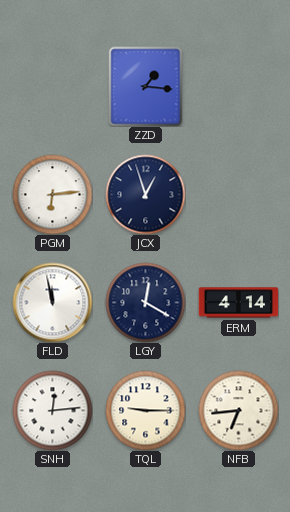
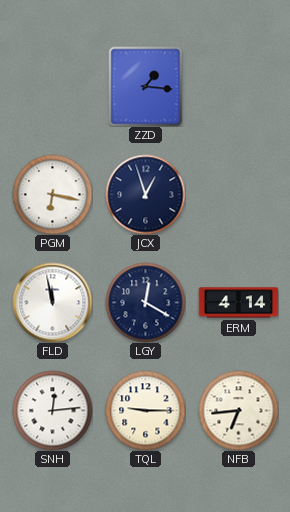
PGM: 6:14 -> 6:17
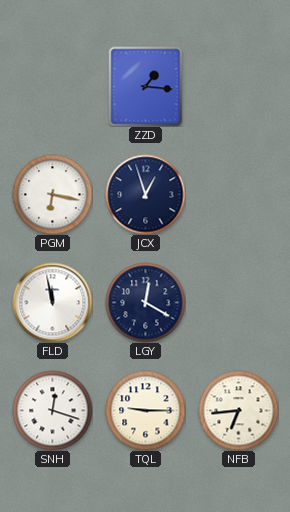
ERM: 4:14 -> none
SNH: 12:14 -> 12:18
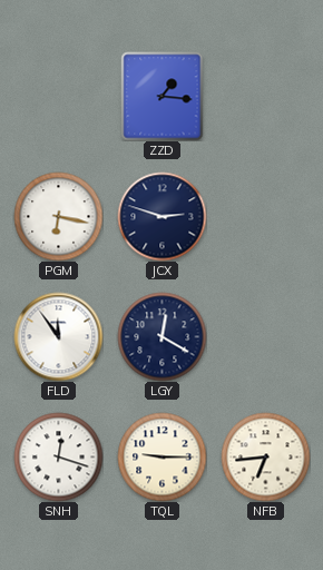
JCX: 12:57 -> 2:48
FLD: 11:58 -> 11:54
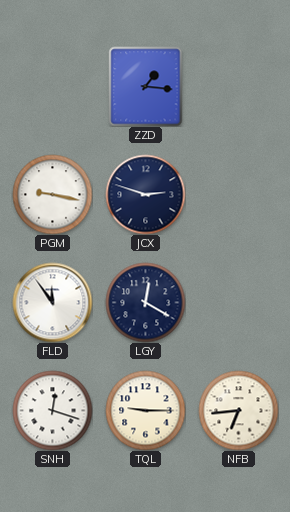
PGM: 6:17 -> 9:17
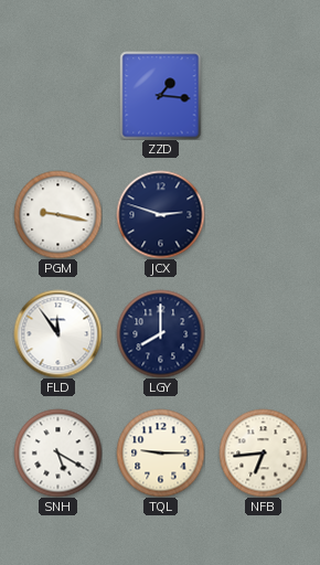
LGY: 12:20 -> 8:00
SNH: 12:18 -> 5:20
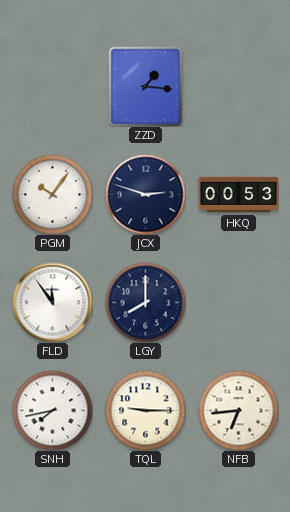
PGM: 9:17 -> 10:06
HKQ: none -> 00:53
SNH: 5:20 -> 7:43
